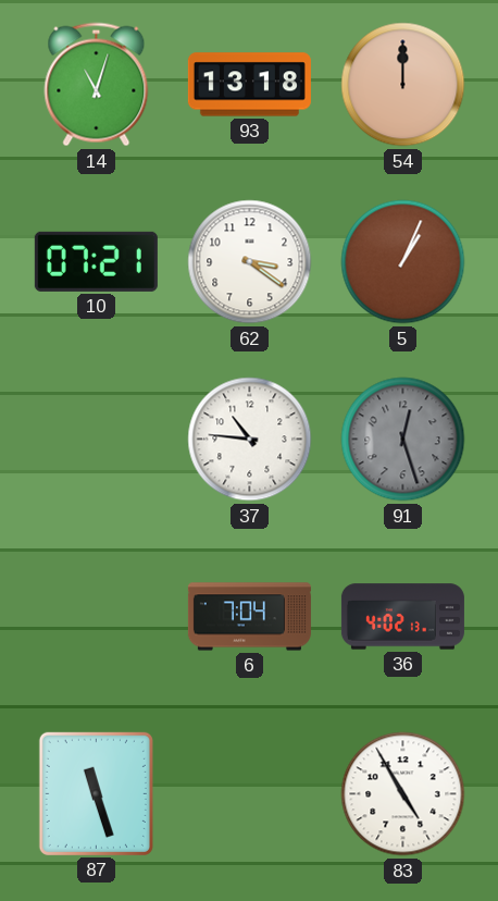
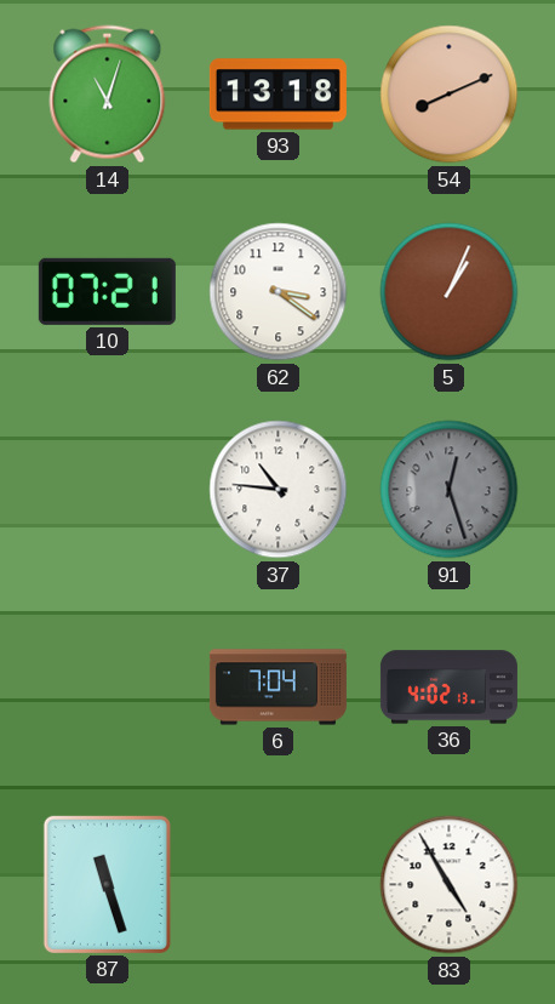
54: 12:00 -> 8:11
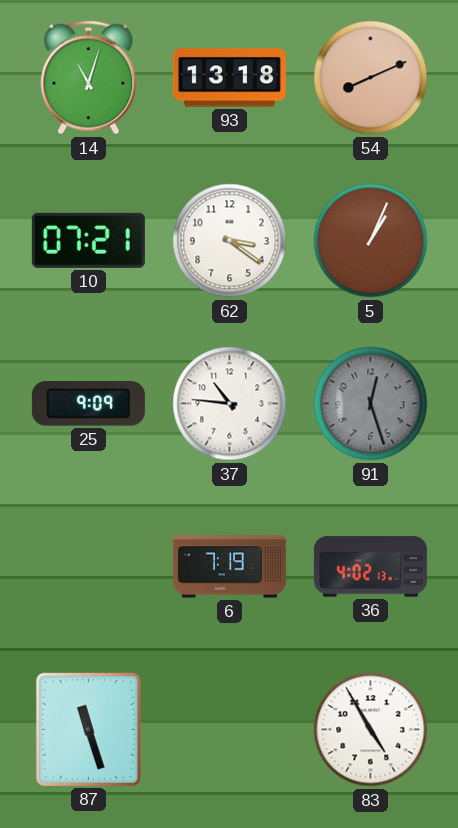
25: none -> 9:09
6: 7:04 -> 7:19
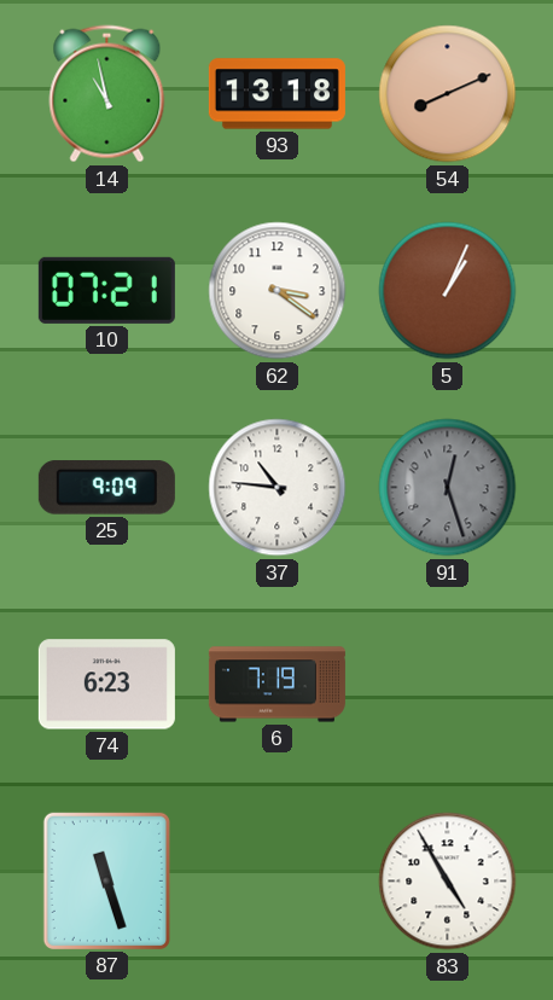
14: 11:03 -> 10:58
74: none -> 6:23
36: 4:02 -> none
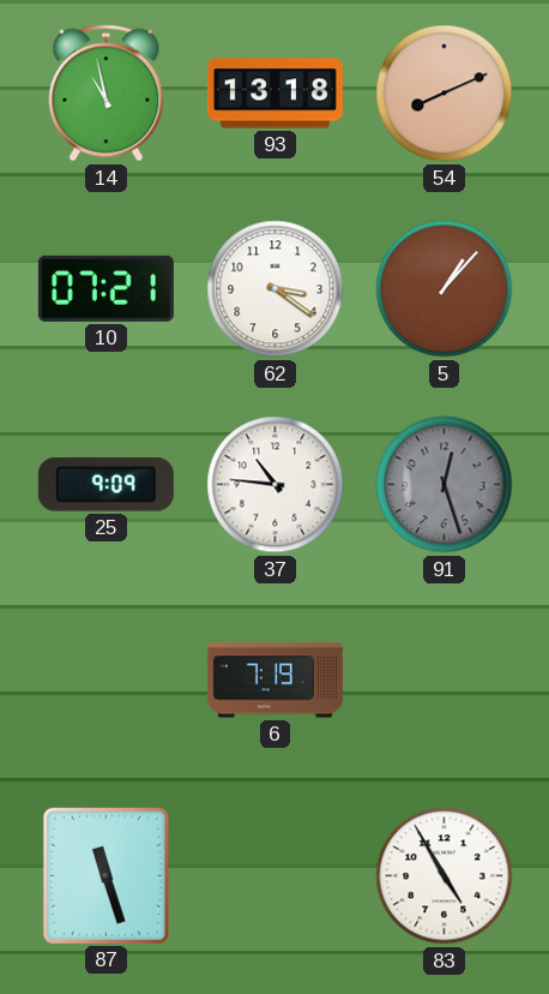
5: 1:04 -> 1:07
74: 6:23 -> none
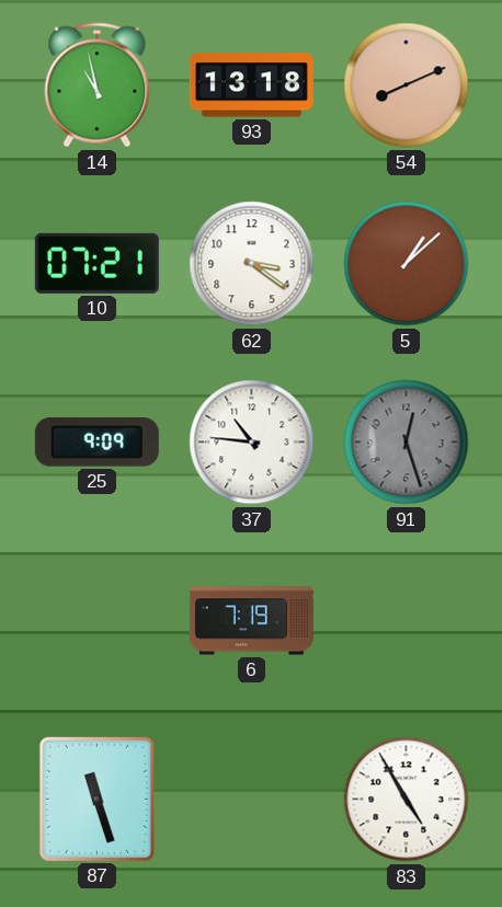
5: 1:07 -> 1:08
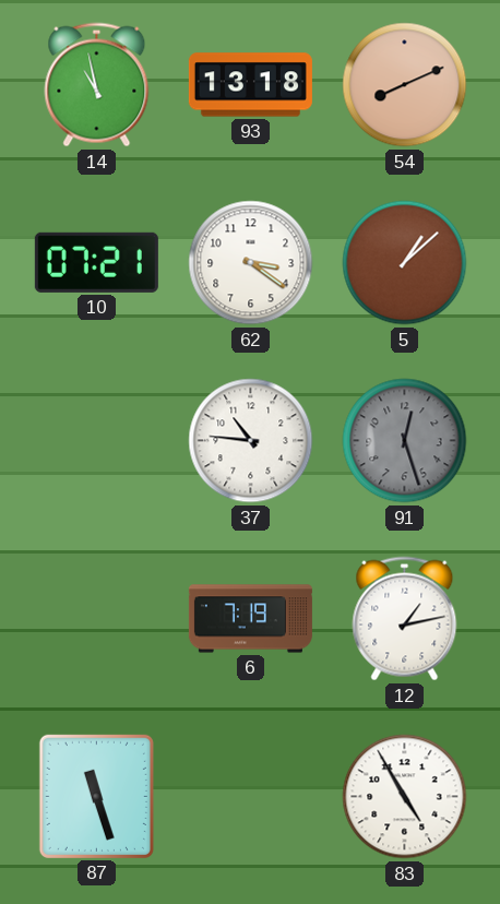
25: 9:09 -> none
12: none -> 1:13
